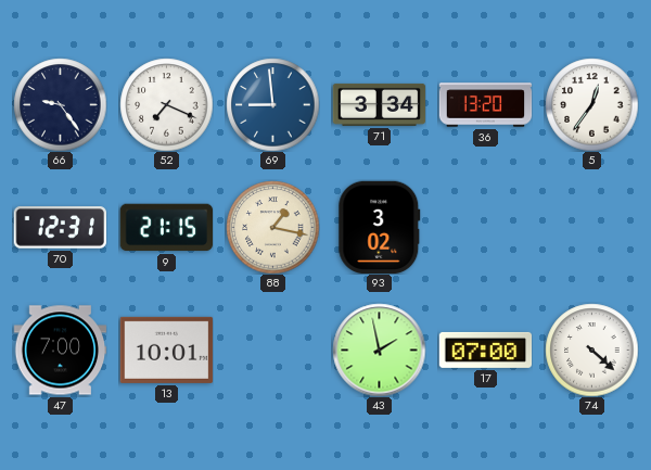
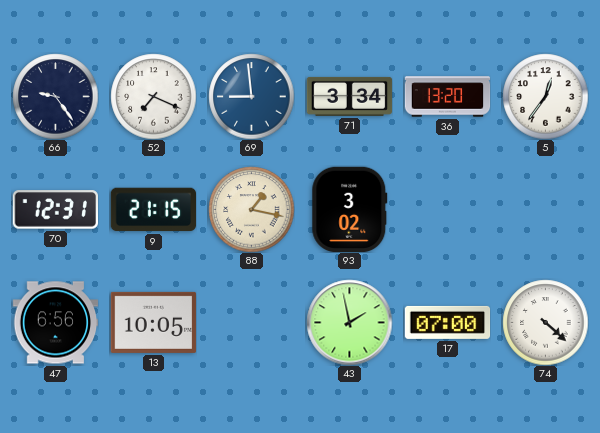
47: 7:00 -> 6:56
13: 10:01 -> 10:05
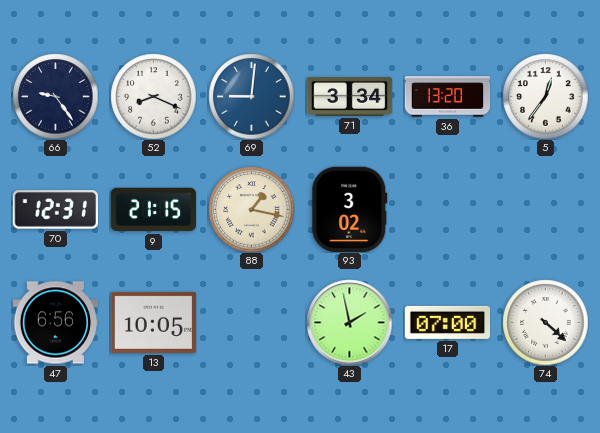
52: 7:19 -> 8:19
69: 8:59 -> 9:01
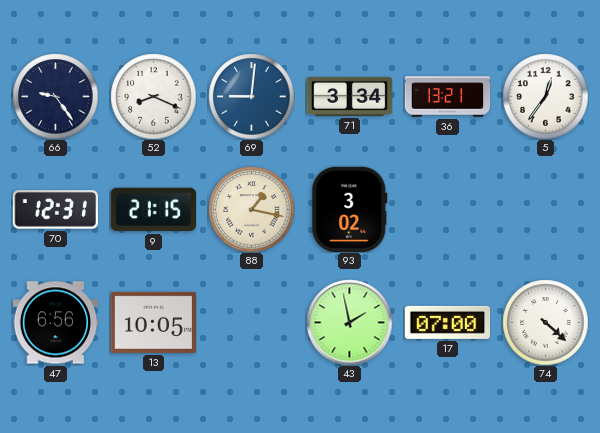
36: 13:20 -> 13:21
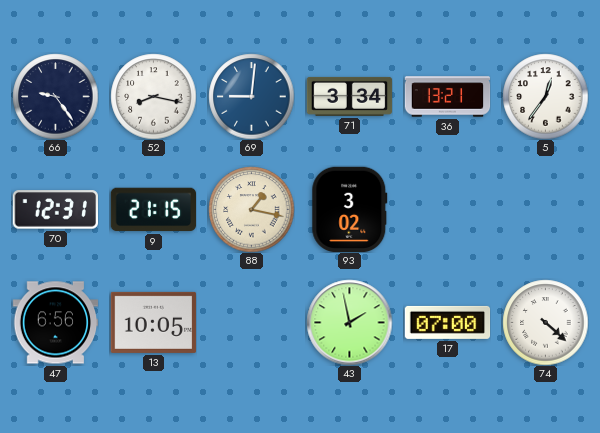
52: 8:19 -> 8:17
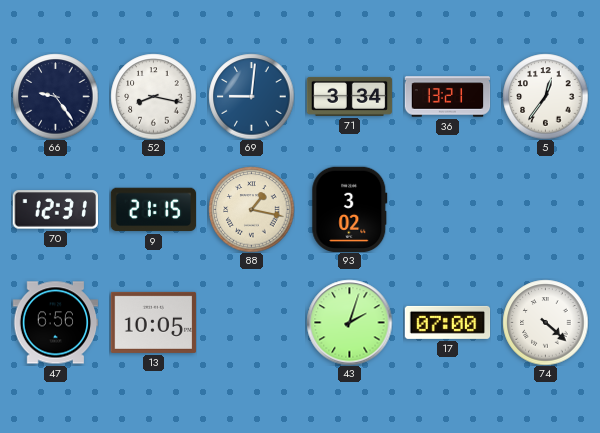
43: 1:58 -> 2:03
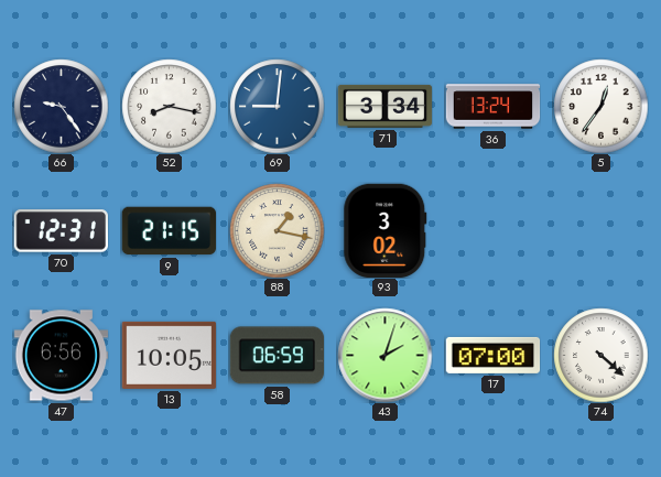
36: 13:21 -> 13:24
58: none -> 06:59
